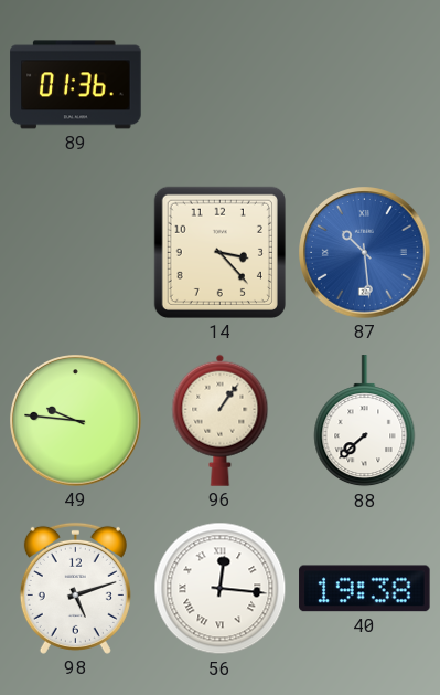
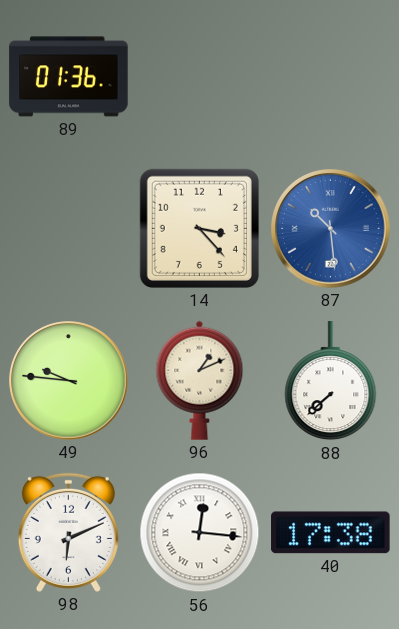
96: 1:06 -> 1:11
98: 5:12 -> 6:11
40: 19:38 -> 17:38
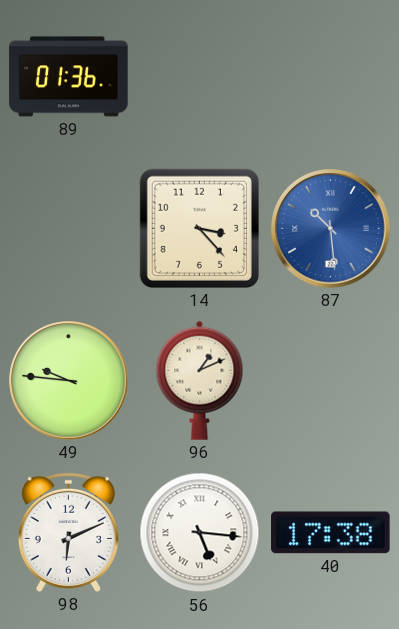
88: 7:38 -> none
56: 12:16 -> 5:16
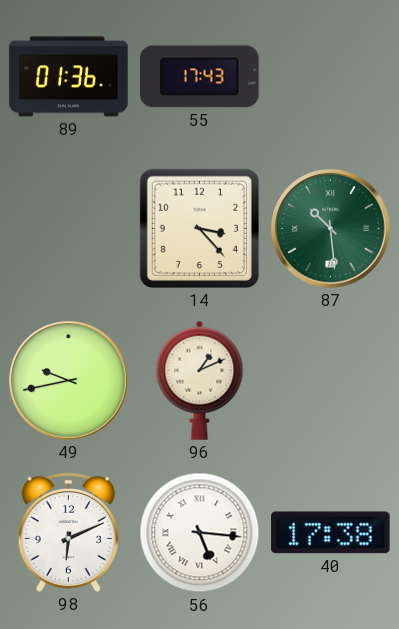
55: none -> 17:43
87 dial: blue -> green
49: 9:46 -> 9:43
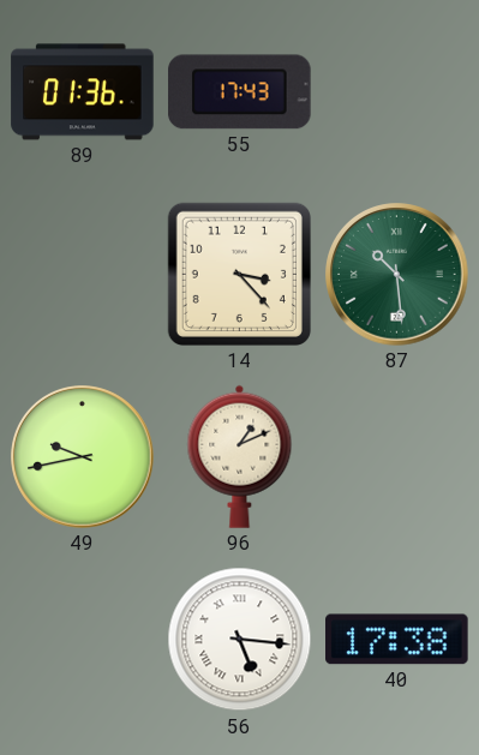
98: 6:11 -> none
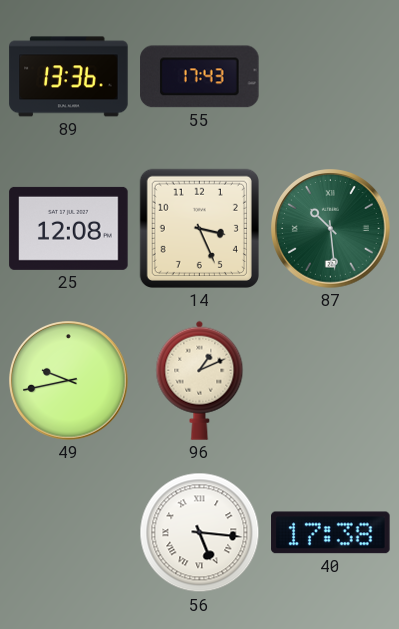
89: 01:36 -> 13:36
25: none -> 12:08
14: 3:23 -> 3:26
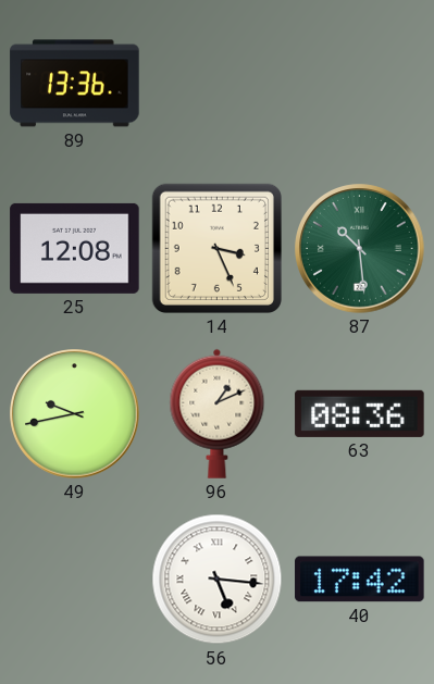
55: 17:43 -> none
63: none -> 08:36
40: 17:38 -> 17:42
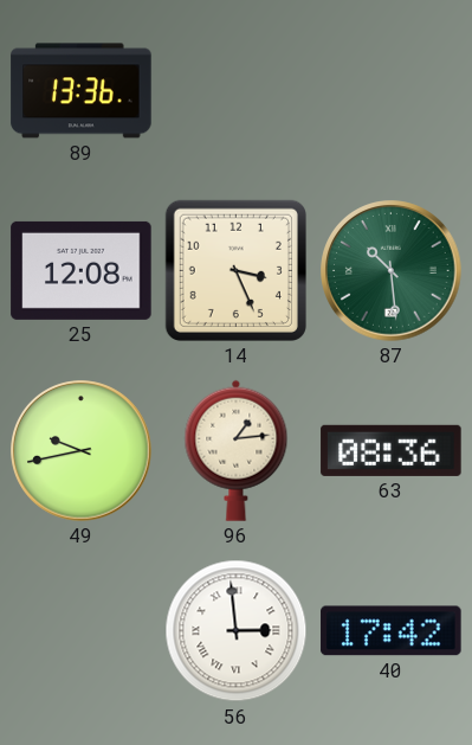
96: 1:11 -> 1:14
56: 5:16 -> 2:59
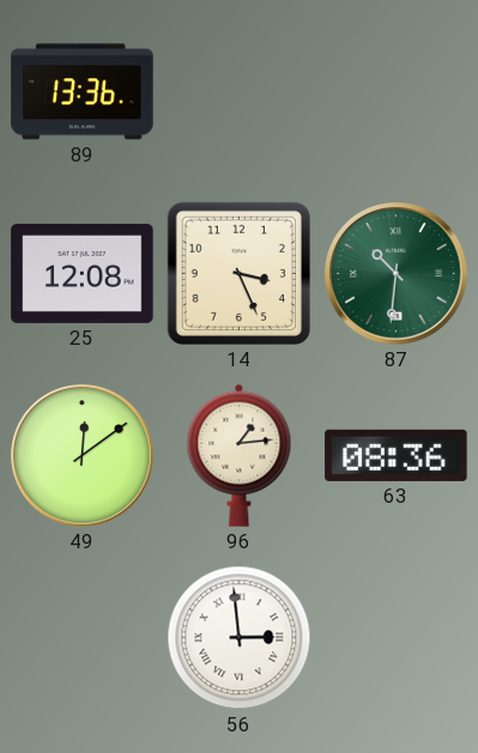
87: 10:29 -> 10:31
49: 9:43 -> 12:09
40: 17:42 -> none
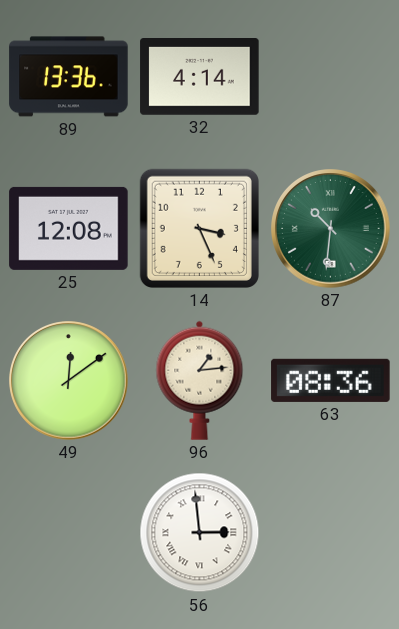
32: none -> 4:14
